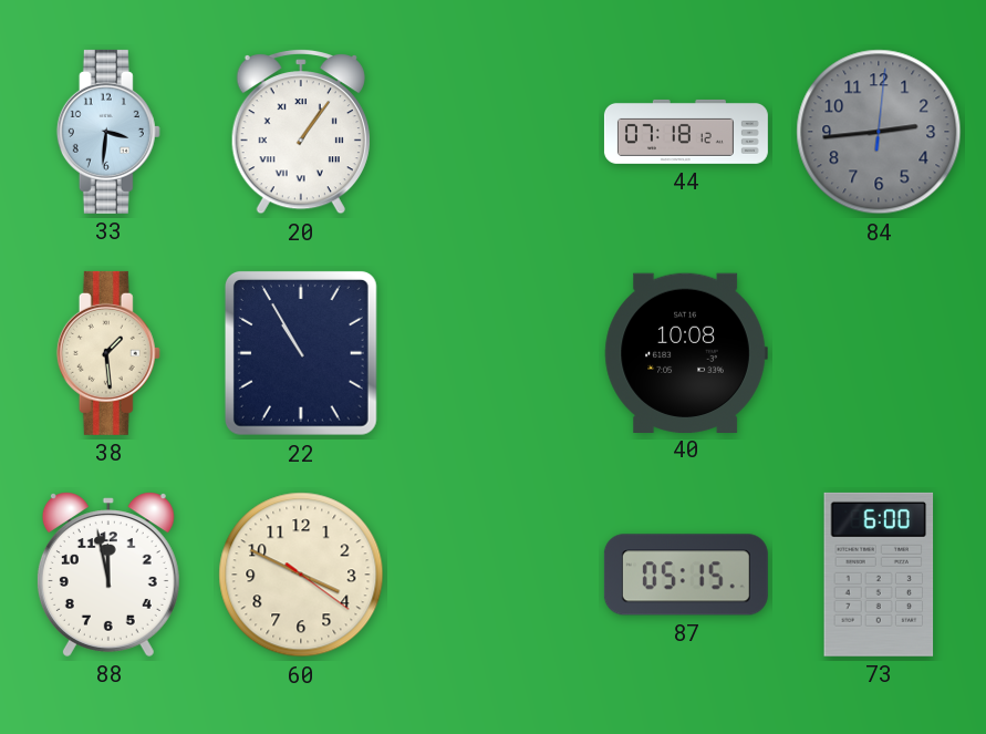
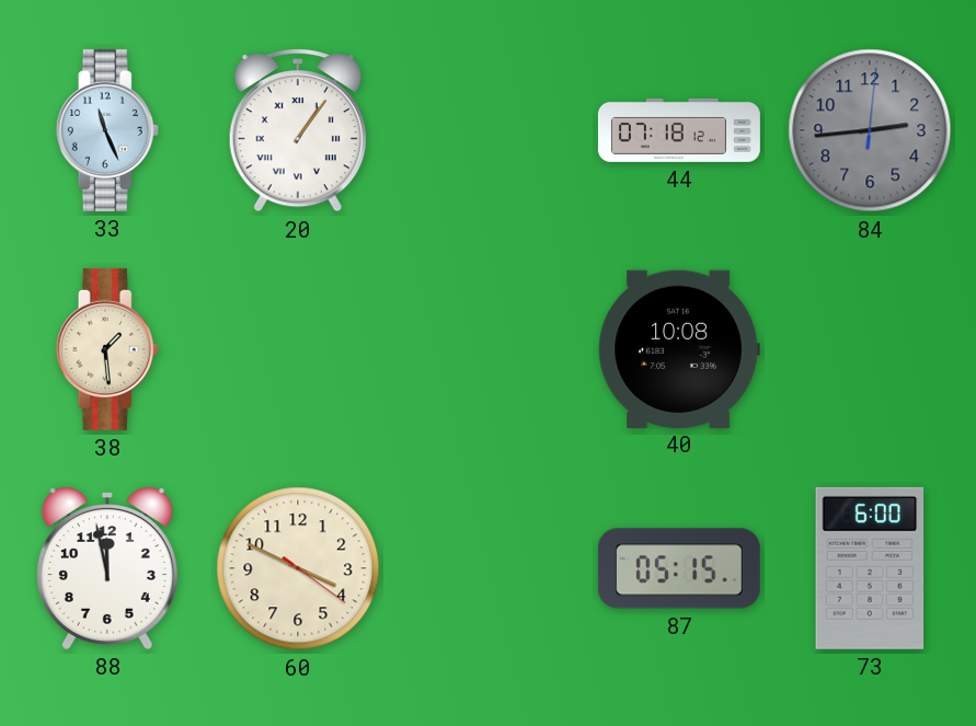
33: 3:31 -> 11:26
22: 10:55 -> none
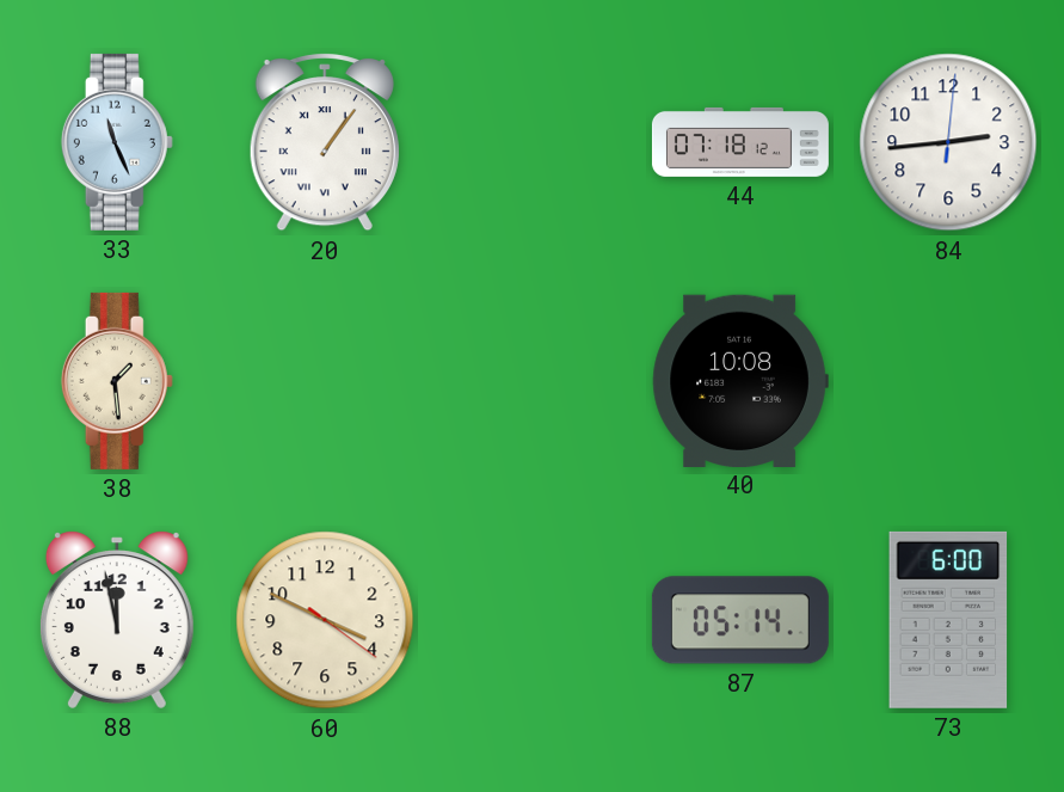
84 dial: grey -> white
87: 05:15 -> 05:14
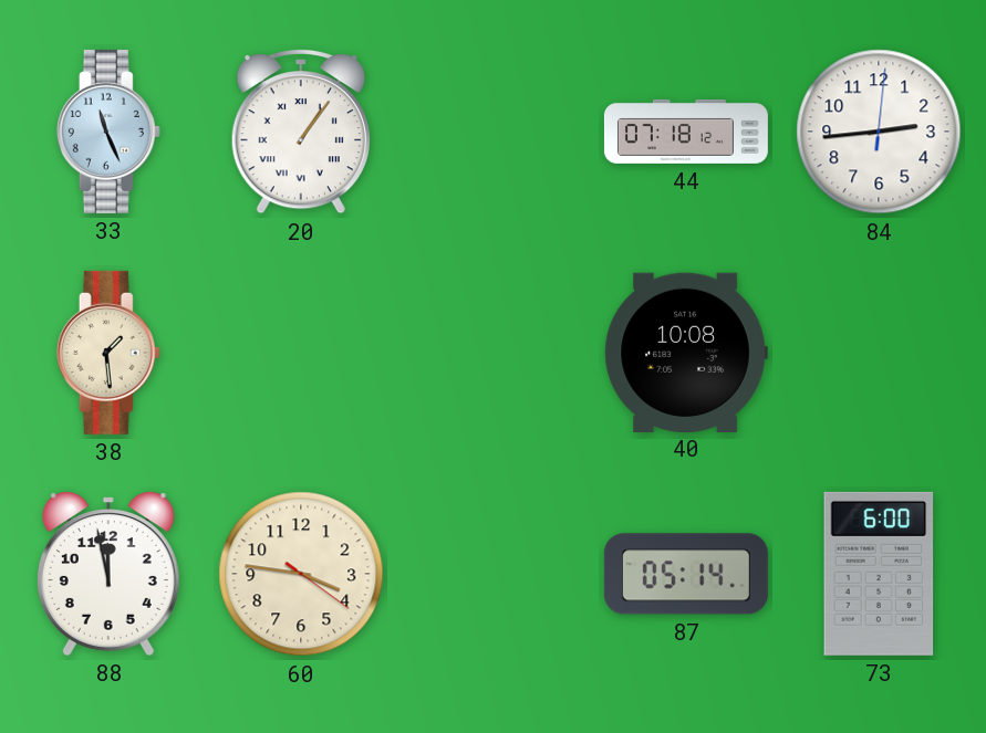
60: 3:49 -> 3:46
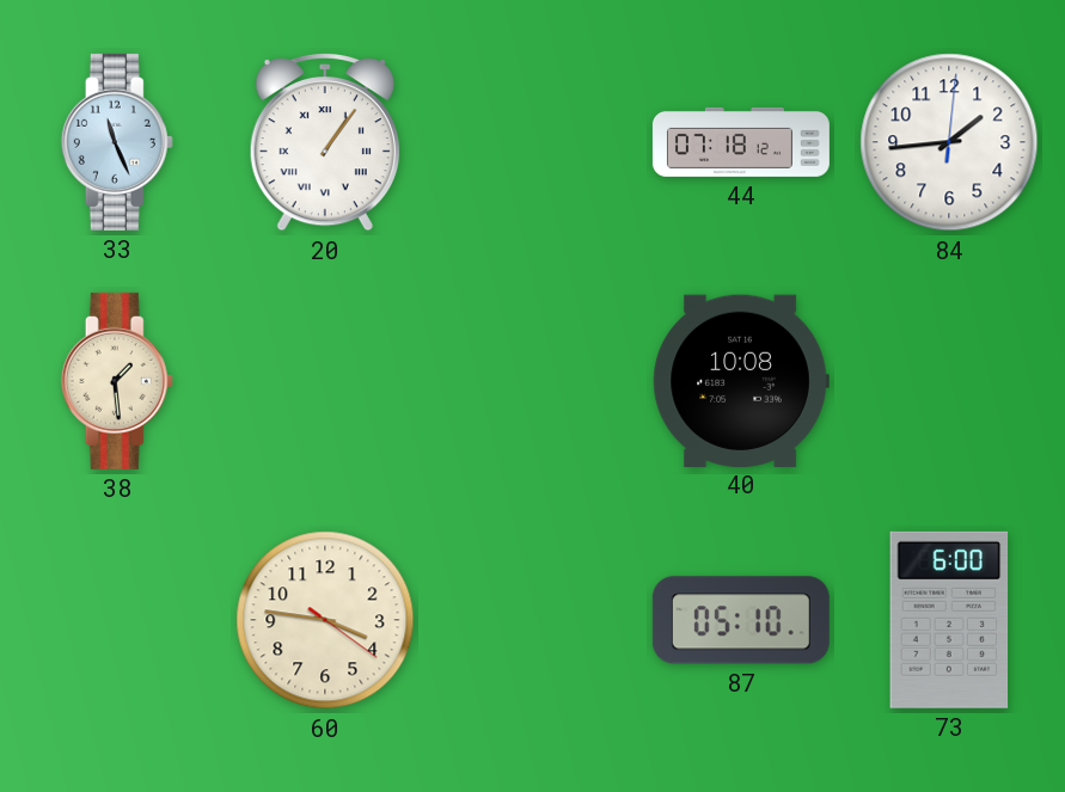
84: 2:44 -> 1:44
88: 11:58 -> none
87: 05:14 -> 05:10
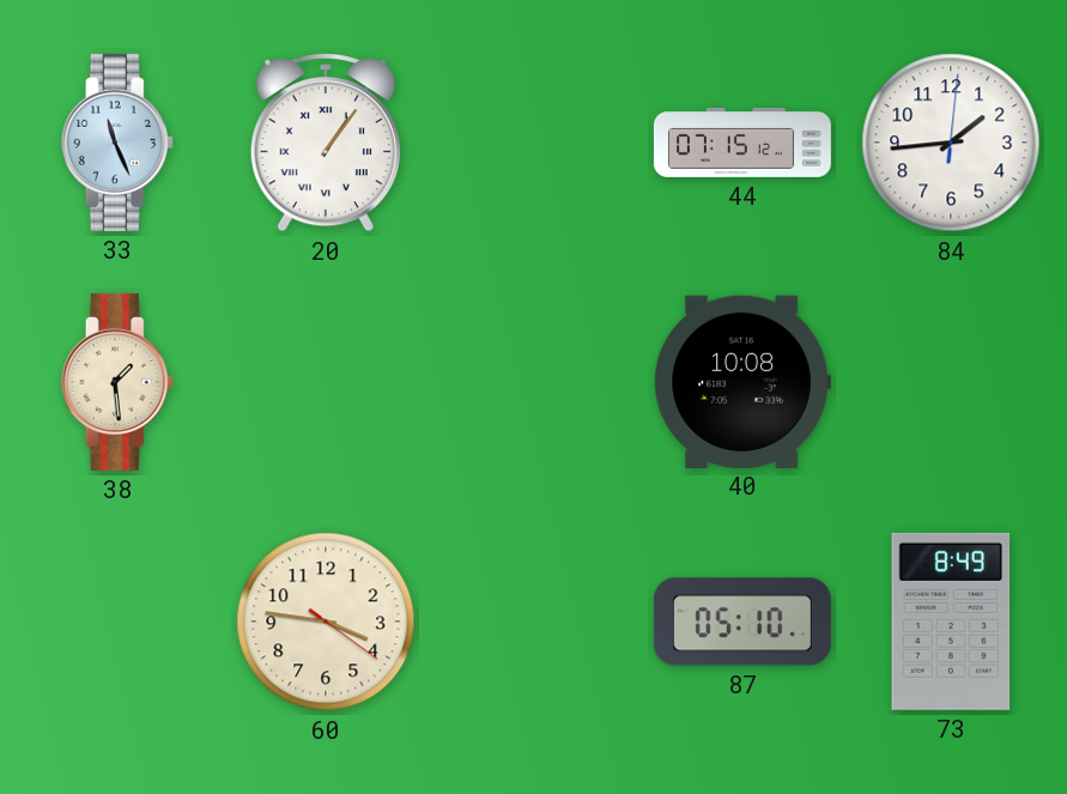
44: 07:18 -> 07:15
73: 6:00 -> 8:49
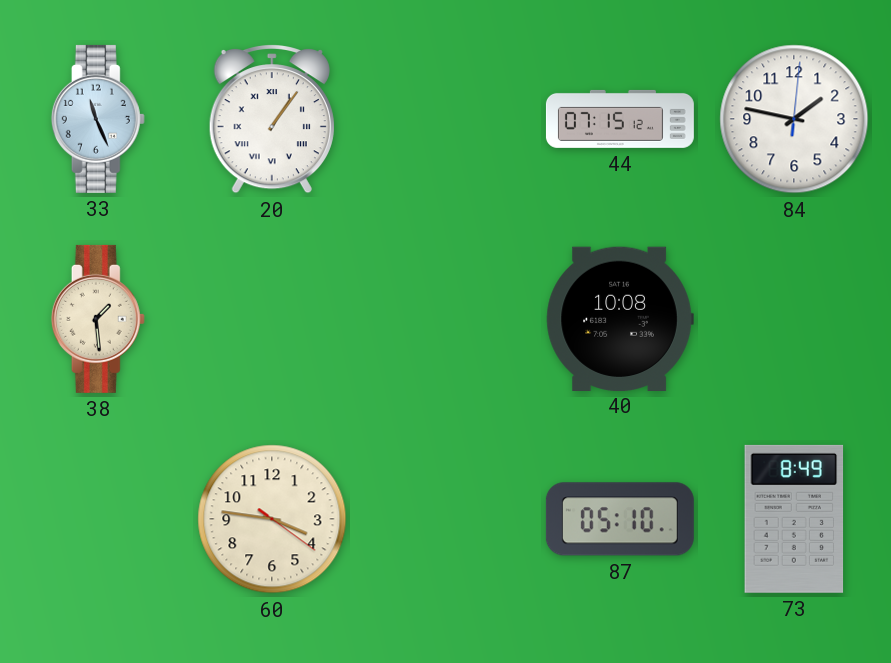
84: 1:44 -> 1:47
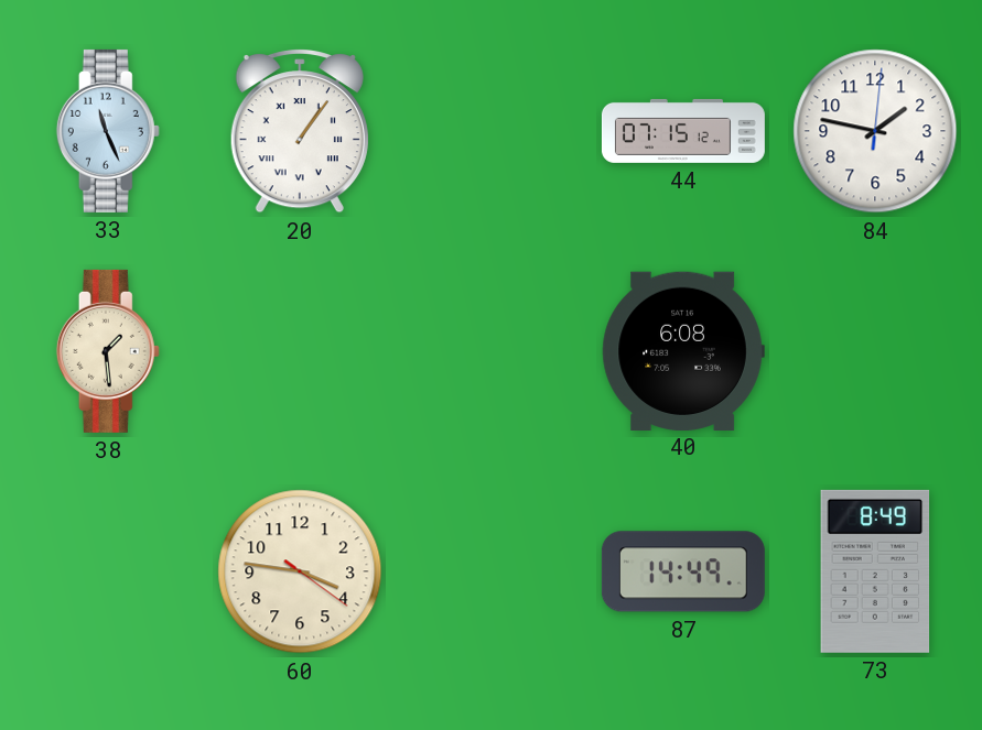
40: 10:08 -> 6:08
87: 05:10 -> 14:49
